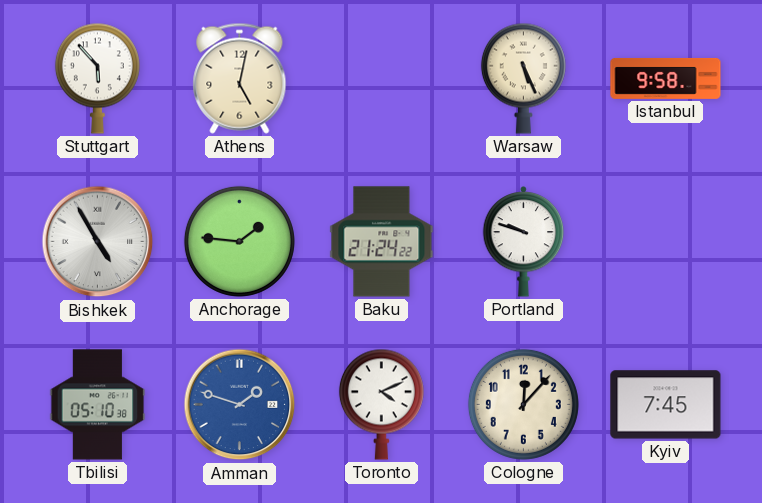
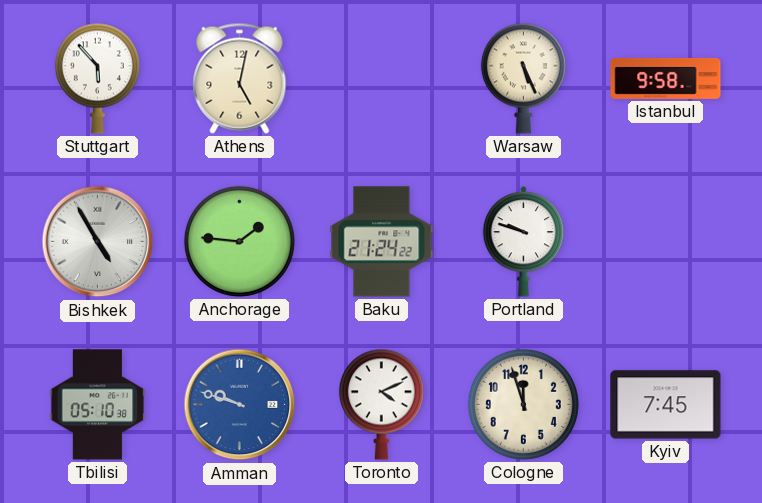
Amman: 1:48 -> 9:48
Cologne: 12:07 -> 11:57
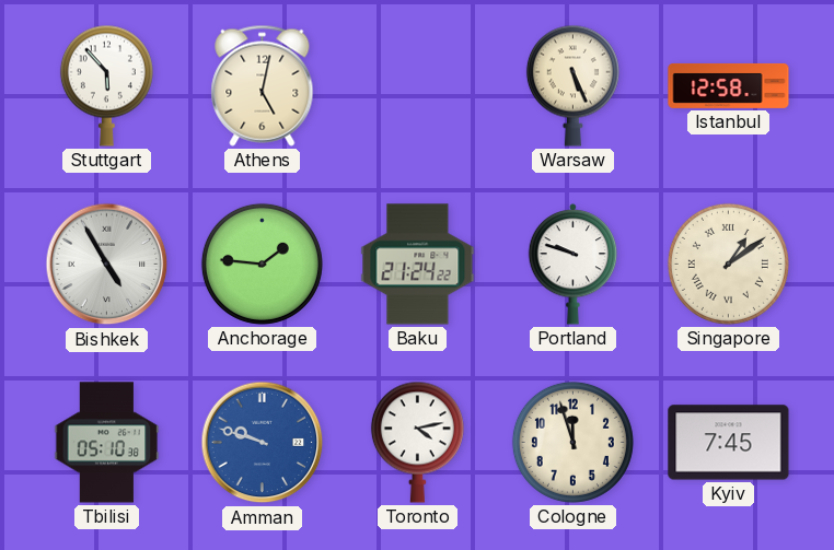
Istanbul: 9:58 -> 12:58
Singapore: none -> 1:09
Toronto: 4:11 -> 4:13
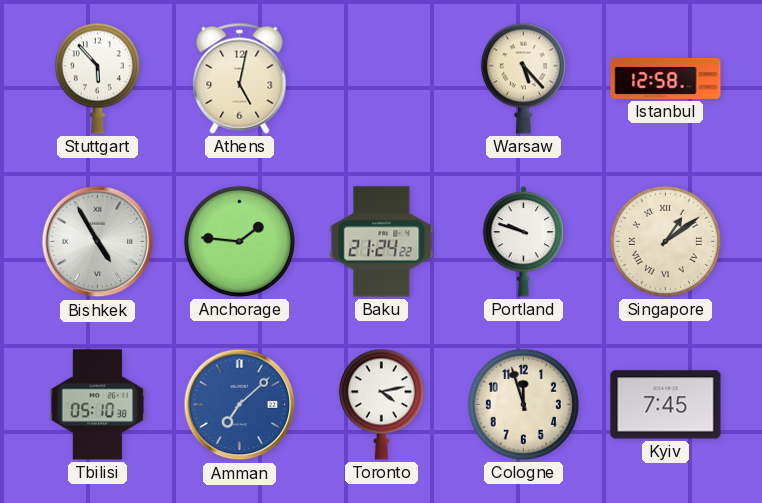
Warsaw: 5:26 -> 5:23
Amman: 9:48 -> 7:08
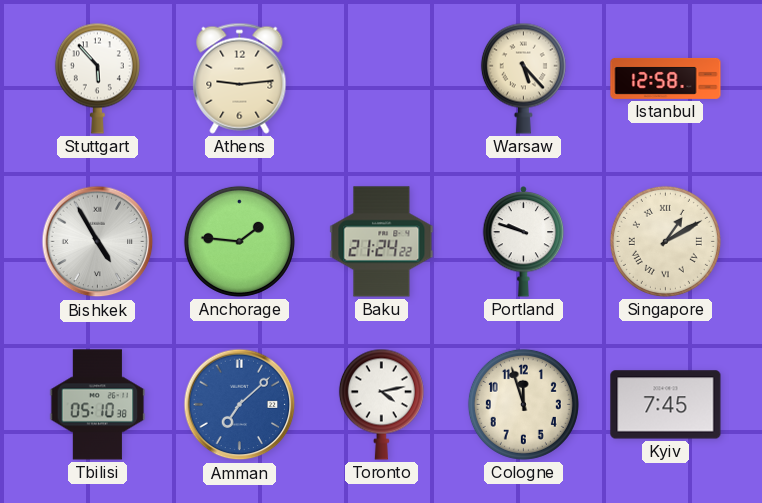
Athens: 5:02 -> 9:14
Singapore: 1:09 -> 1:10
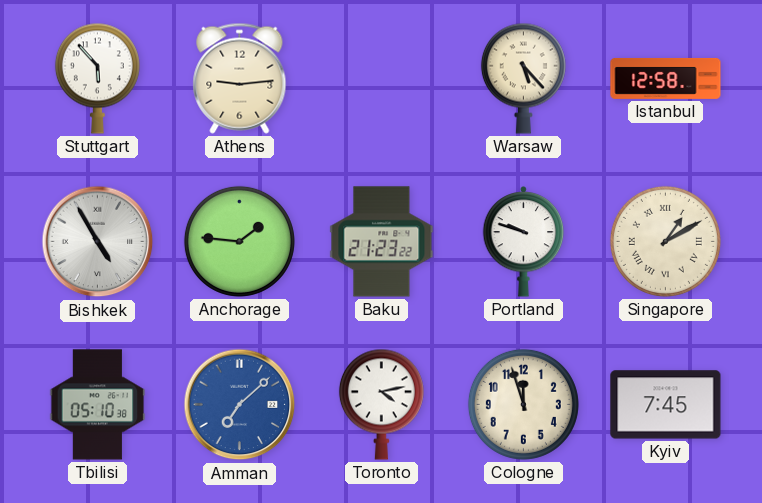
Baku: 21:24 -> 21:23
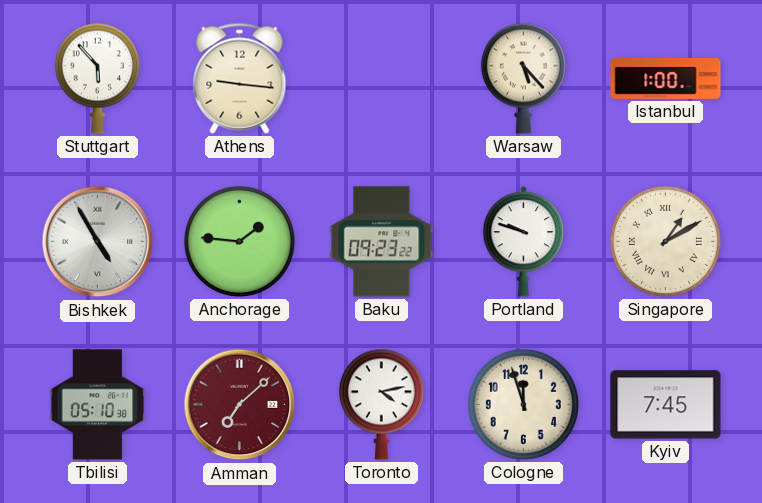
Athens: 9:14 -> 9:16
Istanbul: 12:58 -> 1:00
Baku: 21:23 -> 09:23
Amman dial: blue -> burgundy
